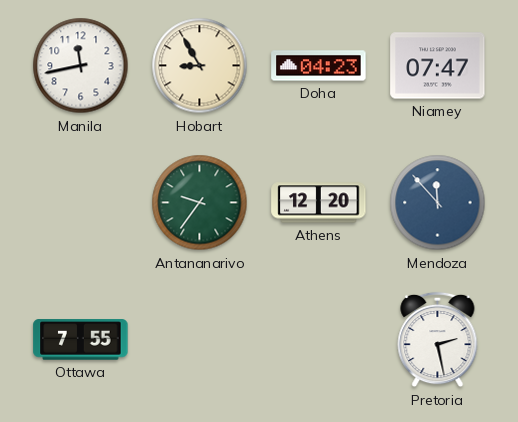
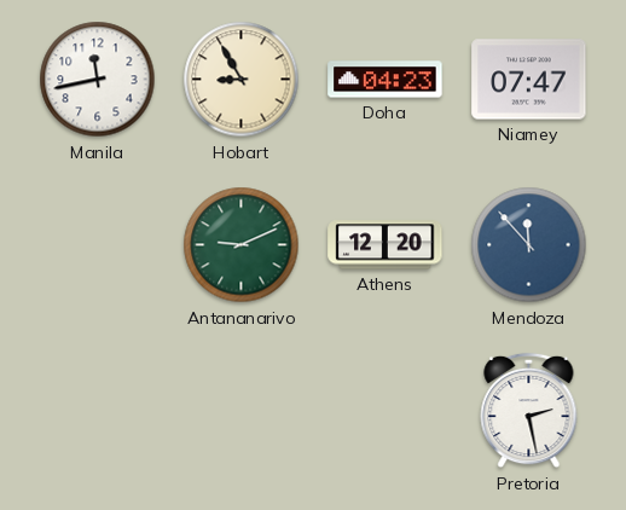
Antananarivo: 9:36 -> 9:11
Ottawa: 7:55 -> none
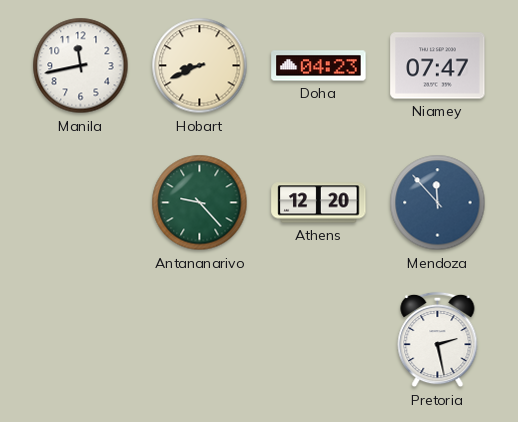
Hobart: 8:55 -> 8:41
Antananarivo: 9:11 -> 9:23
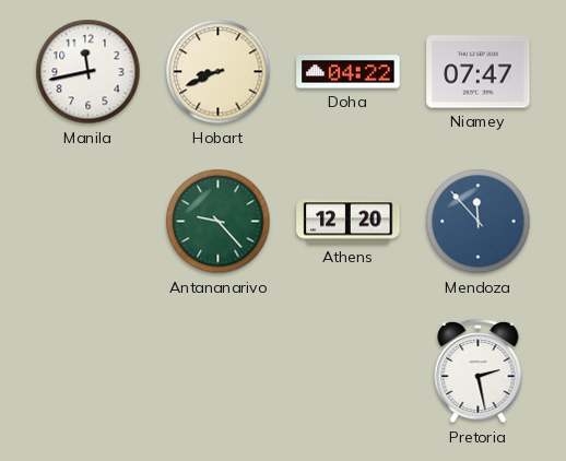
Doha: 04:23 -> 04:22
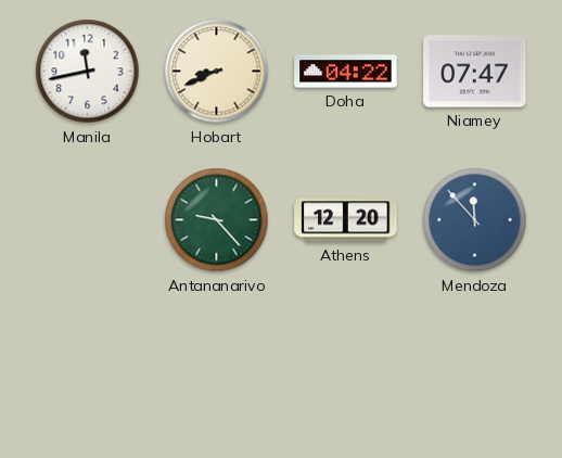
Pretoria: 2:28 -> none
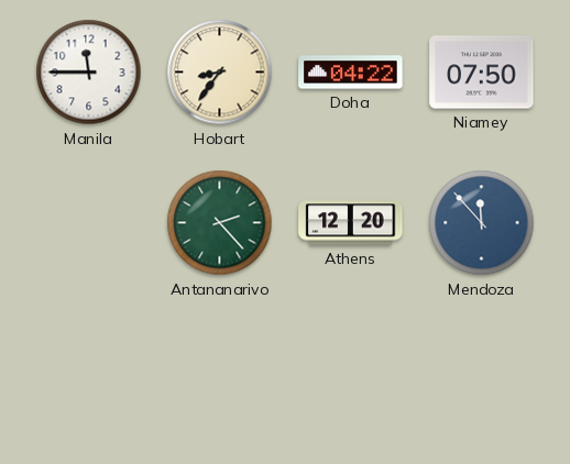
Manila: 11:43 -> 11:45
Hobart: 8:41 -> 8:36
Niamey: 07:47 -> 07:50
Antananarivo: 9:23 -> 2:23
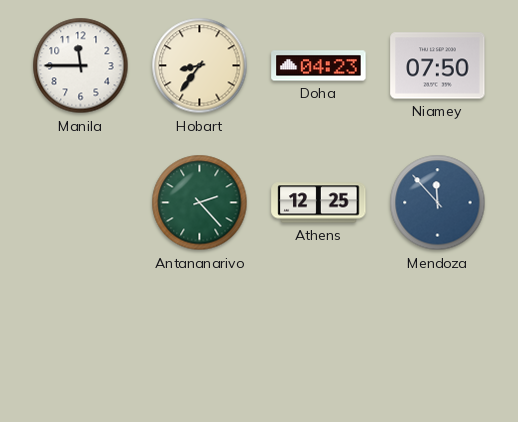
Doha: 04:22 -> 04:23
Athens: 12:20 -> 12:25
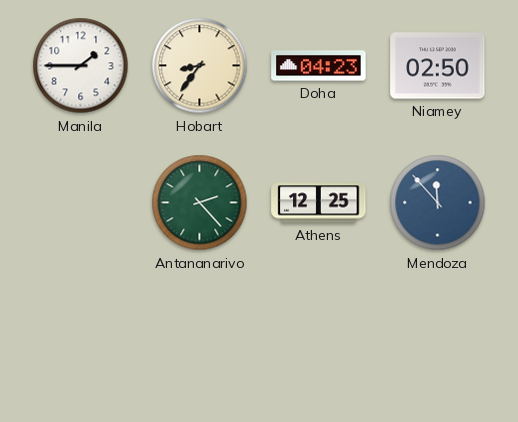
Manila: 11:45 -> 1:45
Niamey: 07:50 -> 02:50
